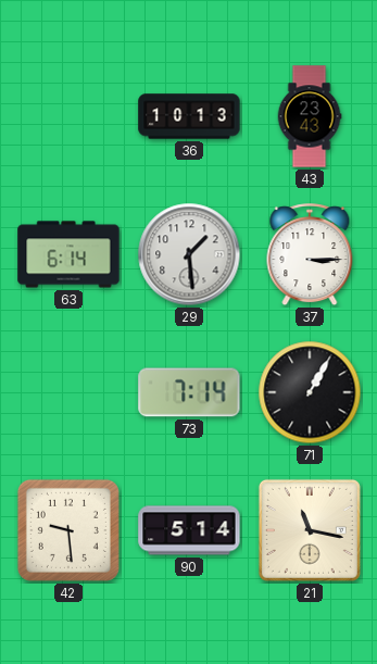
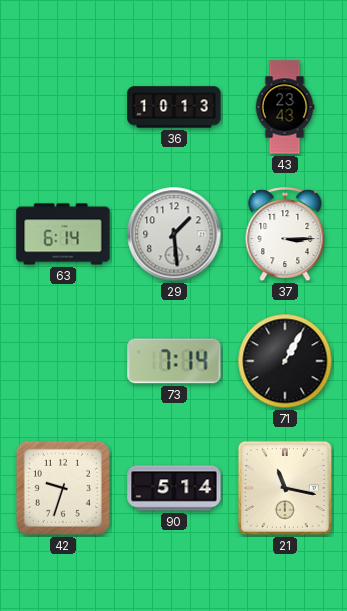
42: 9:29 -> 9:33
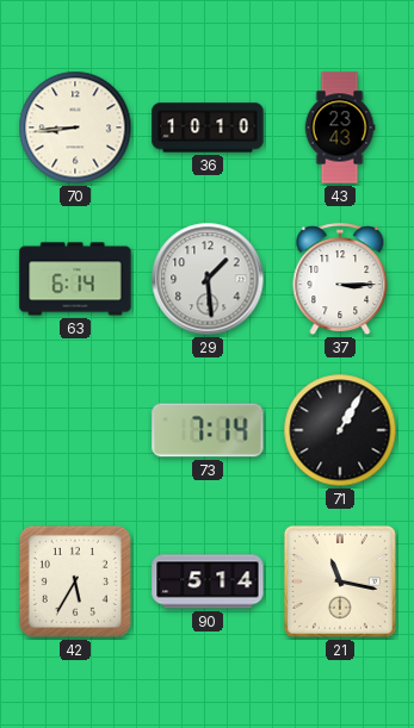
70: none -> 8:44
36: 10:13 -> 10:10
42: 9:33 -> 5:35
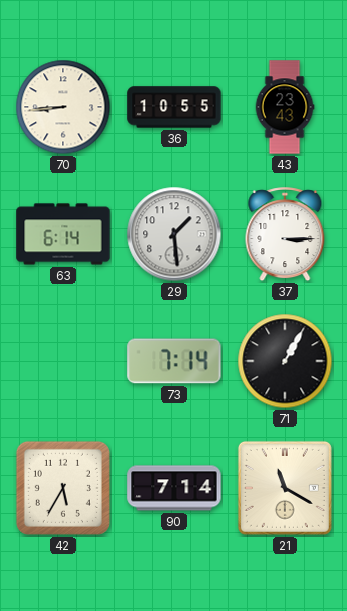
36: 10:10 -> 10:55
90: 5:14 -> 7:14
21: 11:17 -> 11:20
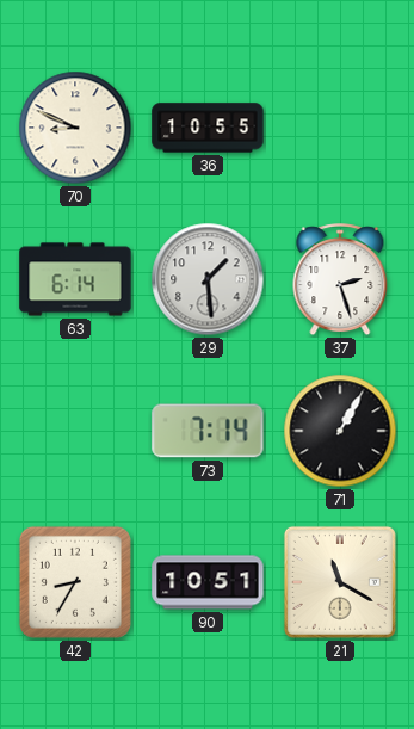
70: 8:44 -> 8:49
43: 23:43 -> none
37: 3:15 -> 2:27
42: 5:35 -> 8:35
90: 7:14 -> 10:51
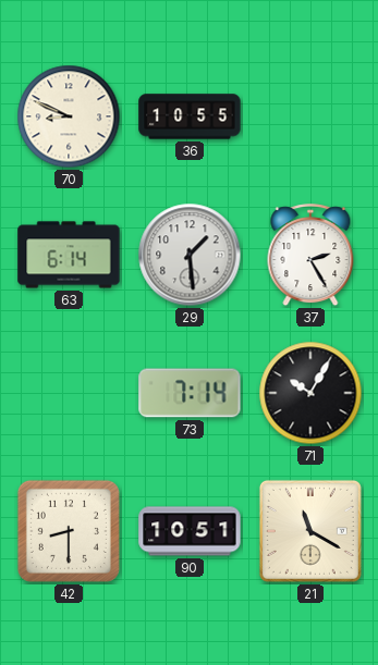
37: 2:27 -> 2:25
71: 1:05 -> 10:05
42: 8:35 -> 8:30
